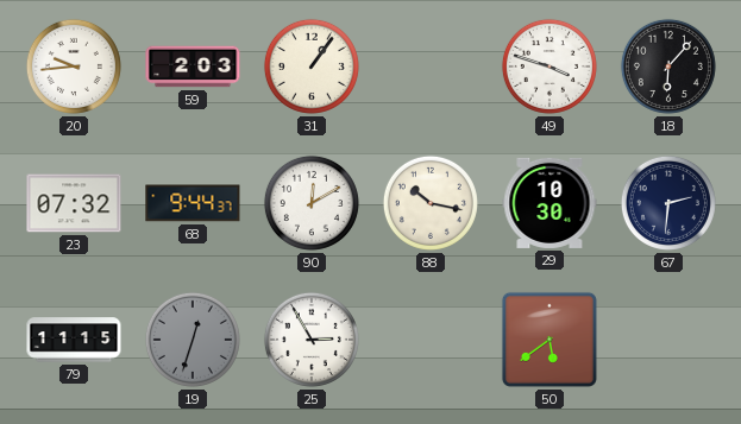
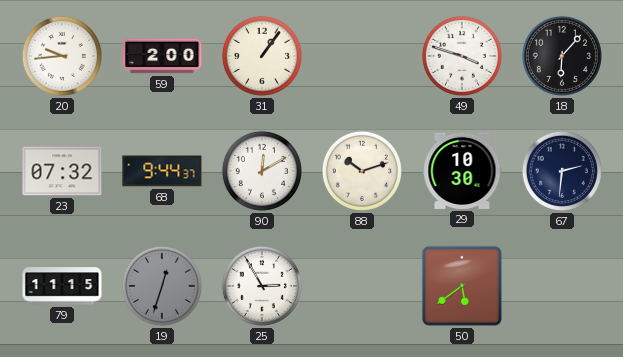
59: 2:03 -> 2:00
88: 10:17 -> 10:12
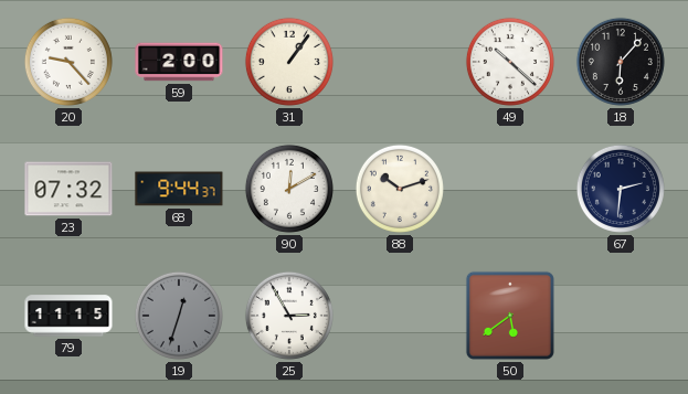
20: 9:44 -> 9:23
49: 3:48 -> 10:22
29: 10:30 -> none
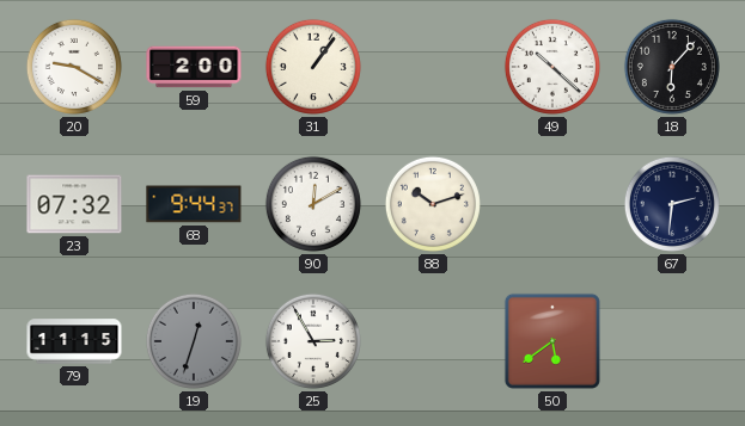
20: 9:23 -> 9:20
